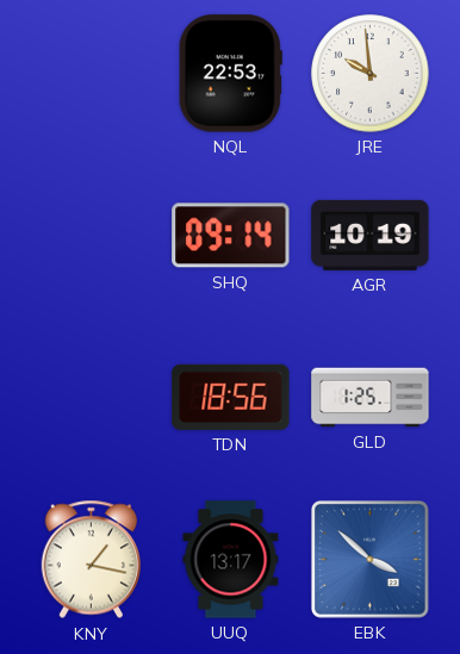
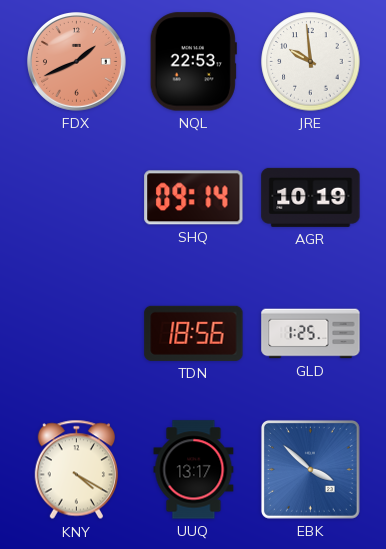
FDX: none -> 1:41
KNY: 1:17 -> 4:20
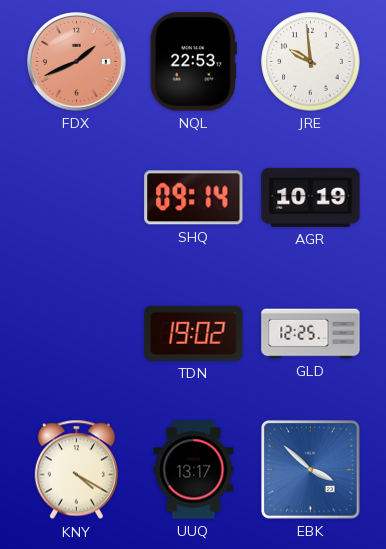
TDN: 18:56 -> 19:02
GLD: 1:25 -> 12:25
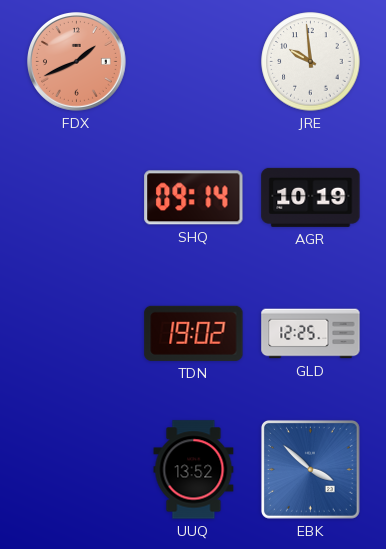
NQL: 22:53 -> none
KNY: 4:20 -> none
UUQ: 13:17 -> 13:52
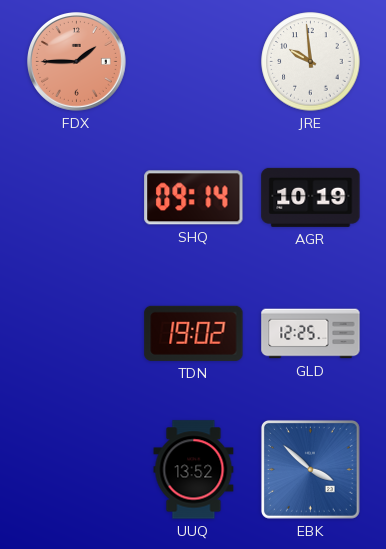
FDX: 1:41 -> 1:45
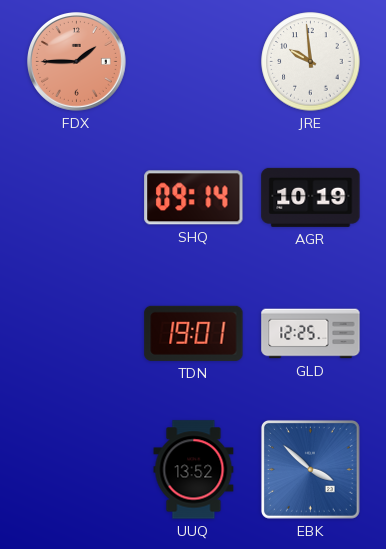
TDN: 19:02 -> 19:01
